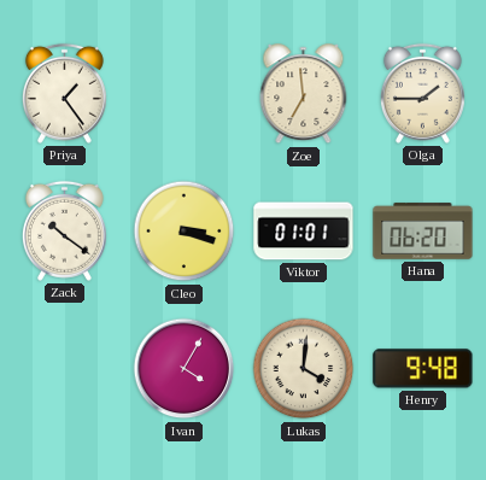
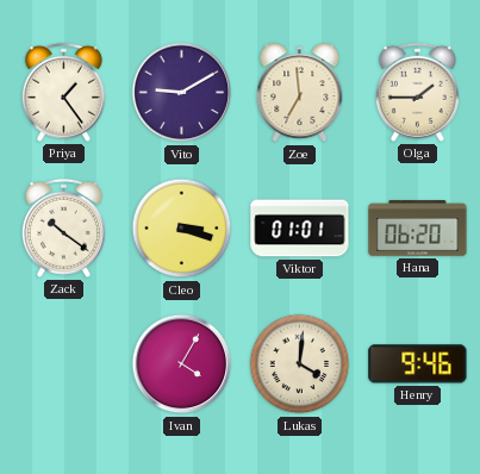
Vito: none -> 9:10
Henry: 9:48 -> 9:46
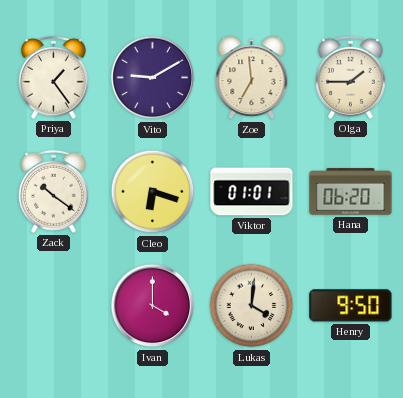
Cleo: 3:18 -> 6:18
Ivan: 4:05 -> 4:00
Henry: 9:46 -> 9:50
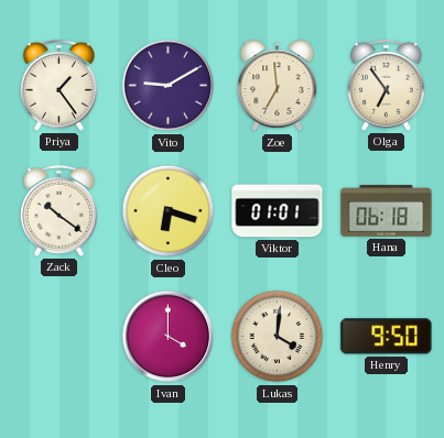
Olga: 1:45 -> 6:54
Hana: 06:20 -> 06:18
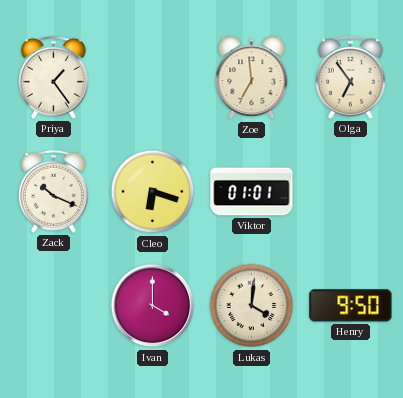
Vito: 9:10 -> none
Zack: 10:21 -> 10:19
Hana: 06:18 -> none
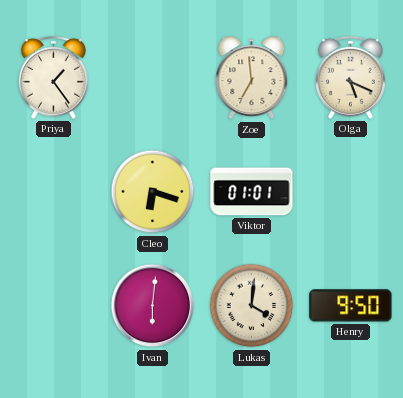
Olga: 6:54 -> 5:19
Zack: 10:19 -> none
Ivan: 4:00 -> 6:01
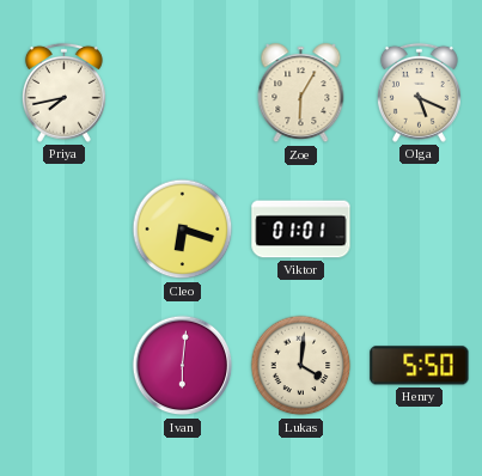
Priya: 1:24 -> 7:43
Zoe: 6:59 -> 6:05
Henry: 9:50 -> 5:50
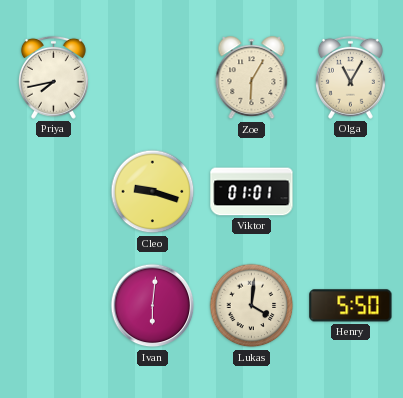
Olga: 5:19 -> 11:05
Cleo: 6:18 -> 9:18
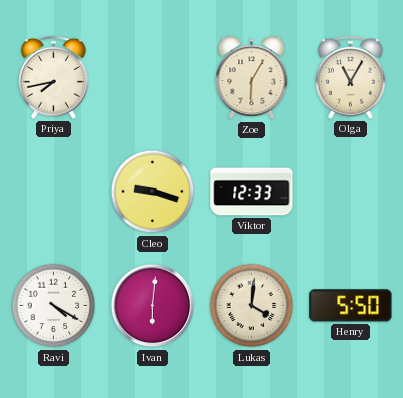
Viktor: 01:01 -> 12:33
Ravi: none -> 4:20
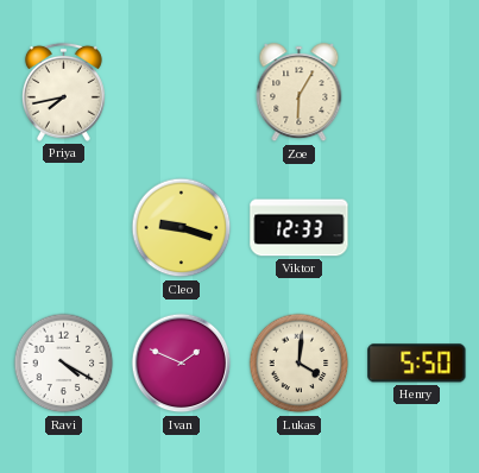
Olga: 11:05 -> none
Ivan: 6:01 -> 1:49
